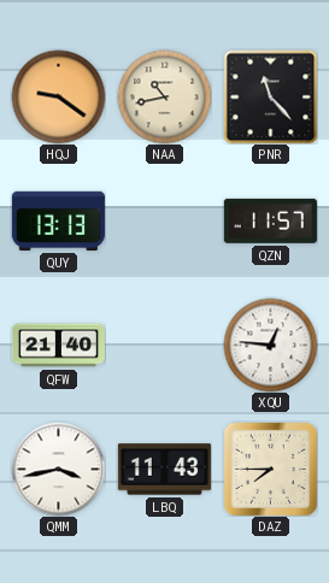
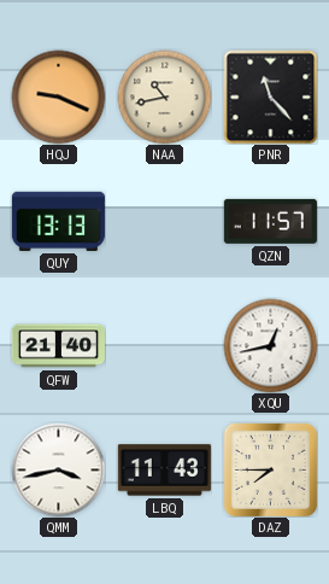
HQJ: 9:21 -> 9:19
XQU: 12:46 -> 12:43
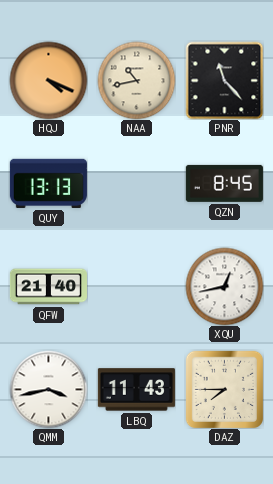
HQJ: 9:19 -> 4:19
QZN: 11:57 -> 8:45
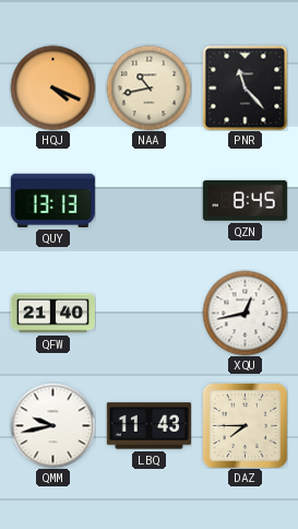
QMM: 3:43 -> 9:43
